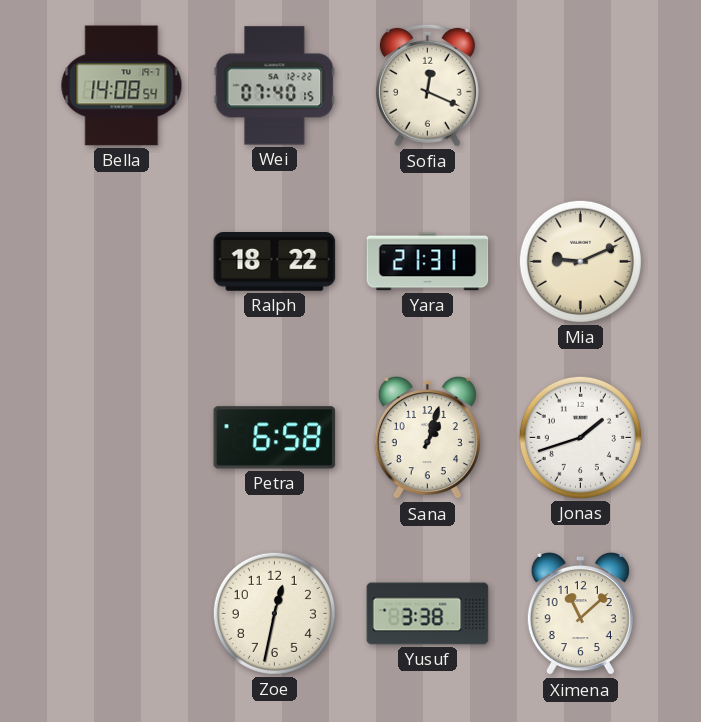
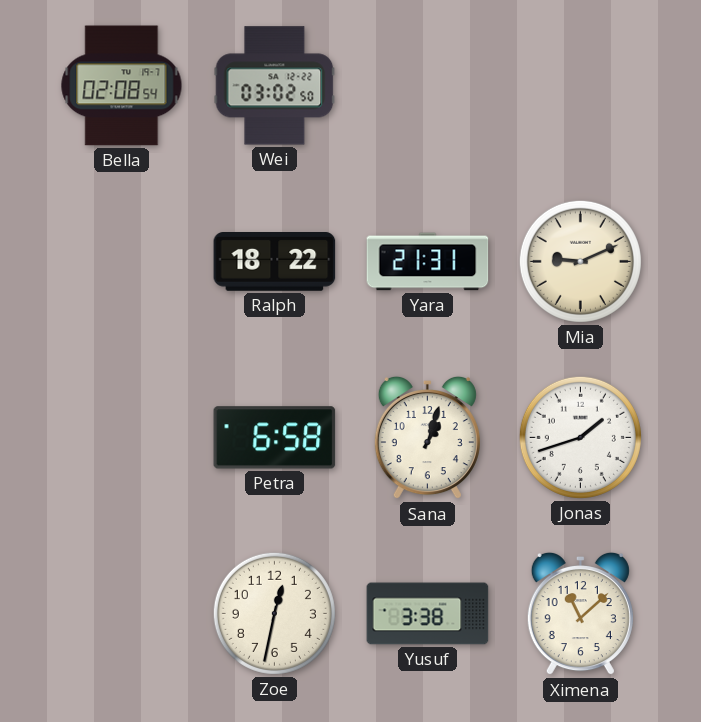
Bella: 14:08 -> 02:08
Wei: 07:40 -> 03:02
Sofia: 12:19 -> none
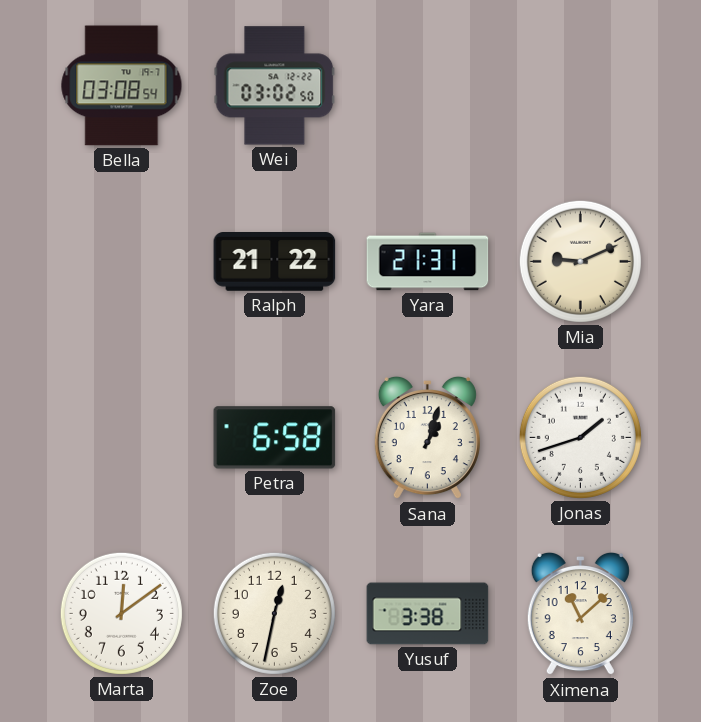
Bella: 02:08 -> 03:08
Ralph: 18:22 -> 21:22
Marta: none -> 12:09
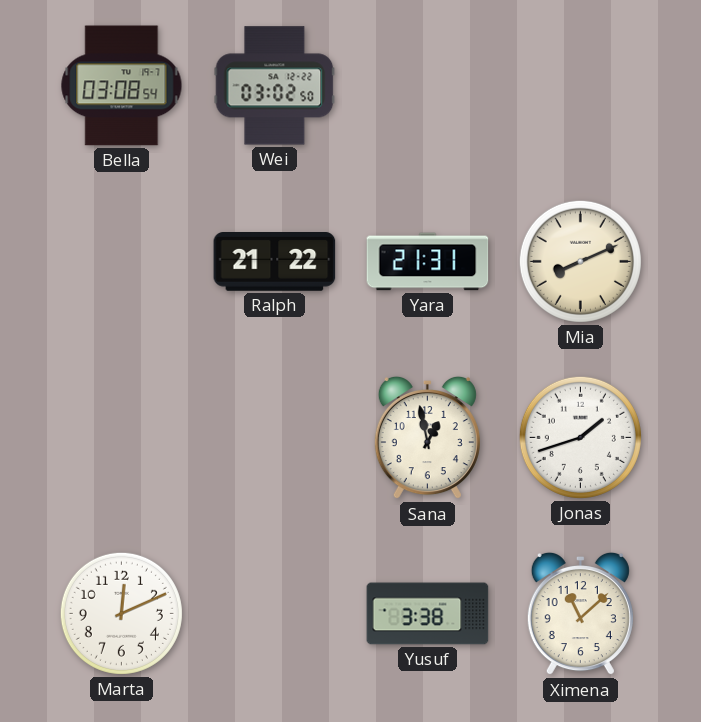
Mia: 9:11 -> 8:11
Petra: 6:58 -> none
Sana: 1:03 -> 12:58
Marta: 12:09 -> 12:11
Zoe: 12:32 -> none
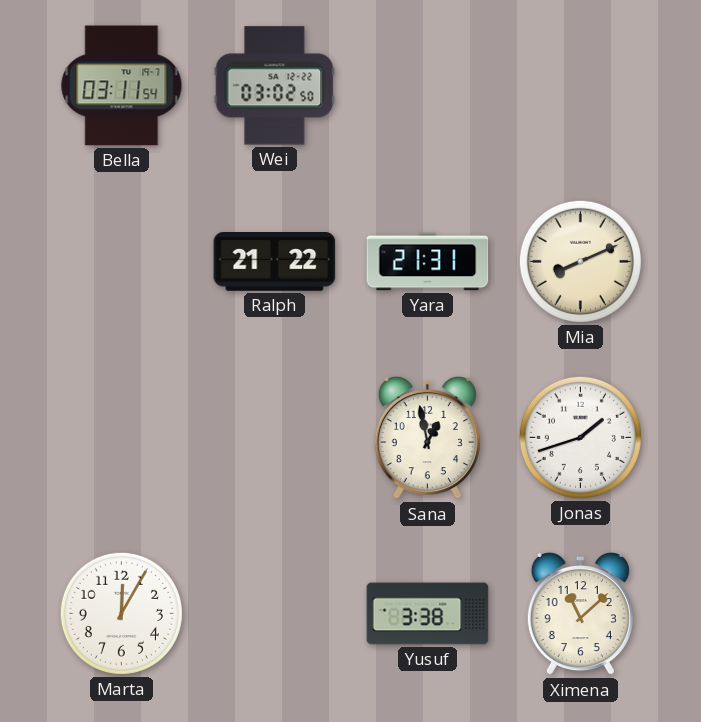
Bella: 03:08 -> 03:11
Marta: 12:11 -> 12:05
